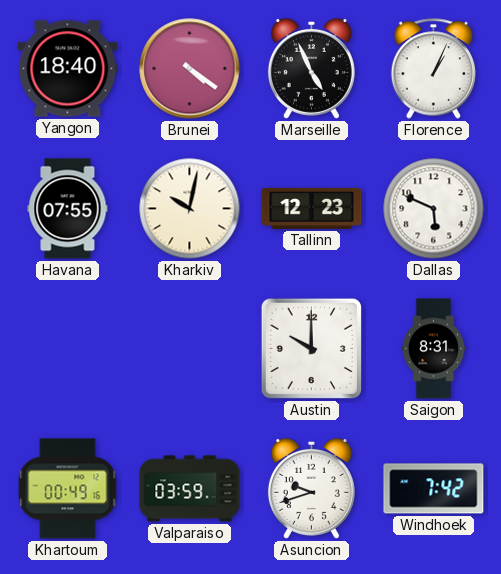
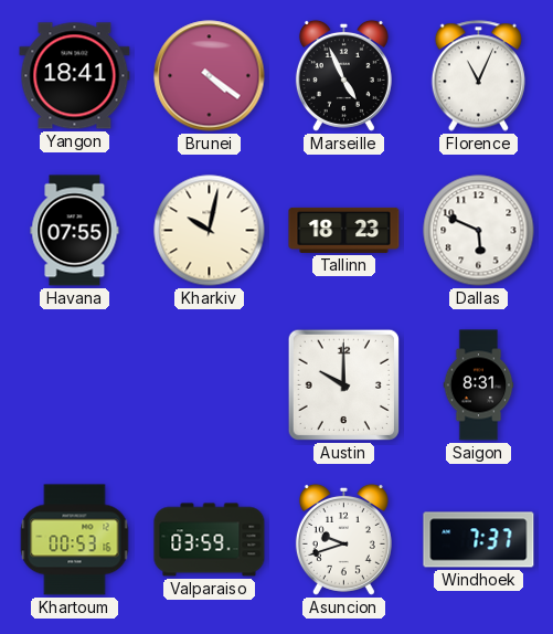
Yangon: 18:40 -> 18:41
Florence: 1:04 -> 11:04
Tallinn: 12:23 -> 18:23
Khartoum: 00:49 -> 00:53
Windhoek: 7:42 -> 7:37
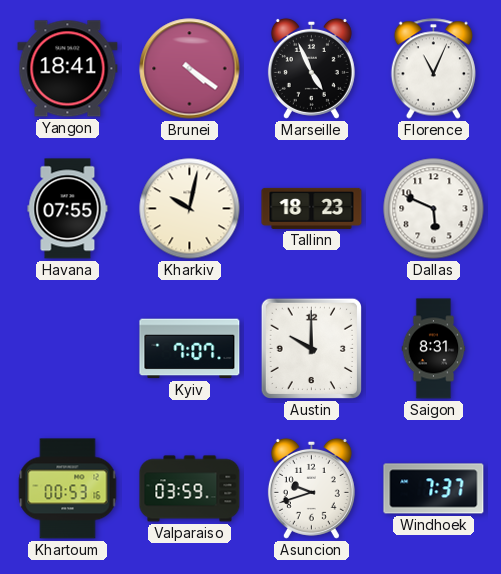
Kyiv: none -> 7:07
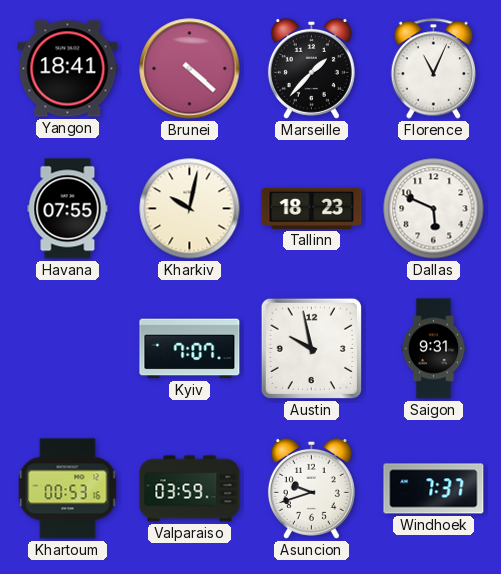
Brunei: 4:21 -> 4:22
Marseille: 4:56 -> 1:37
Austin: 10:00 -> 9:58
Saigon: 8:31 -> 9:31
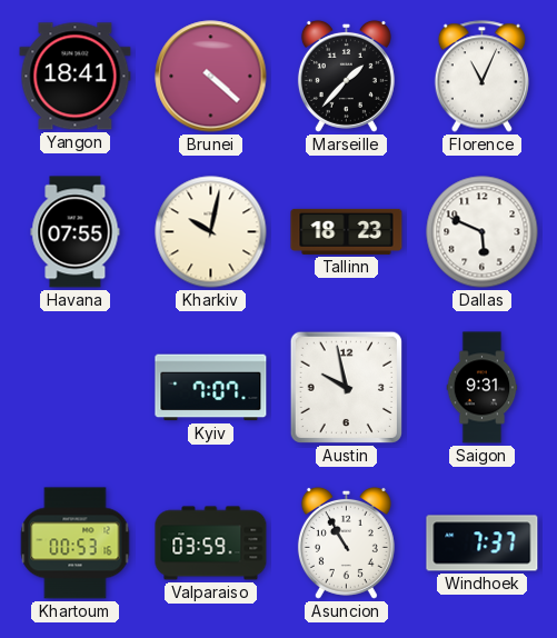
Asuncion: 9:42 -> 10:55
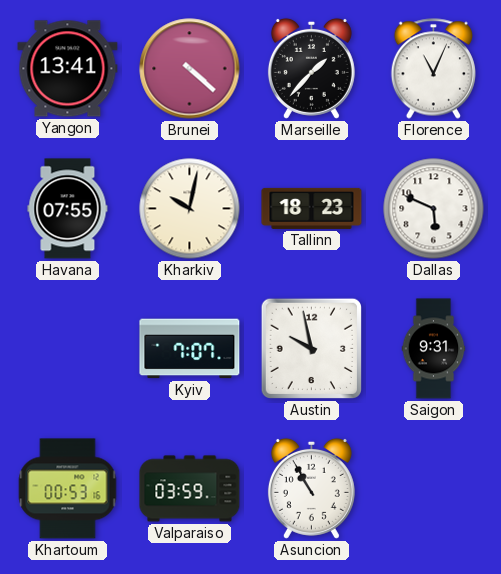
Yangon: 18:41 -> 13:41
Windhoek: 7:37 -> none
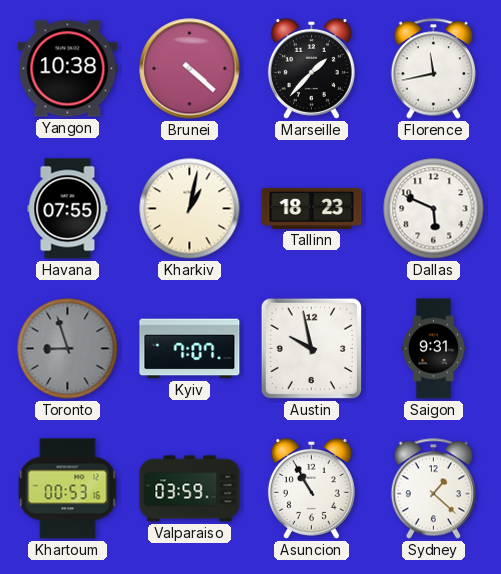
Yangon: 13:41 -> 10:38
Florence: 11:04 -> 11:43
Kharkiv: 10:02 -> 1:02
Toronto: none -> 8:57
Sydney: none -> 1:22
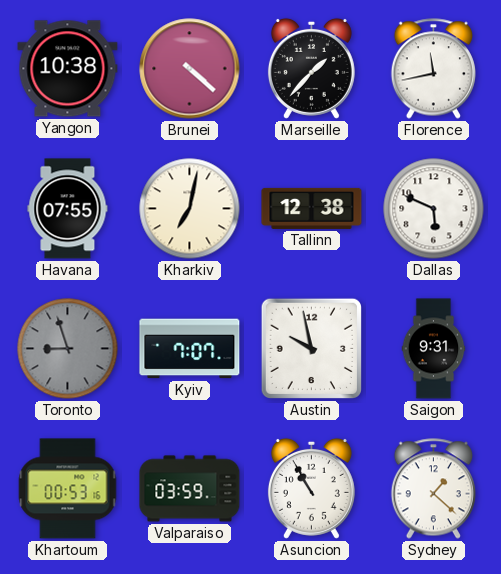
Kharkiv: 1:02 -> 7:02
Tallinn: 18:23 -> 12:38
